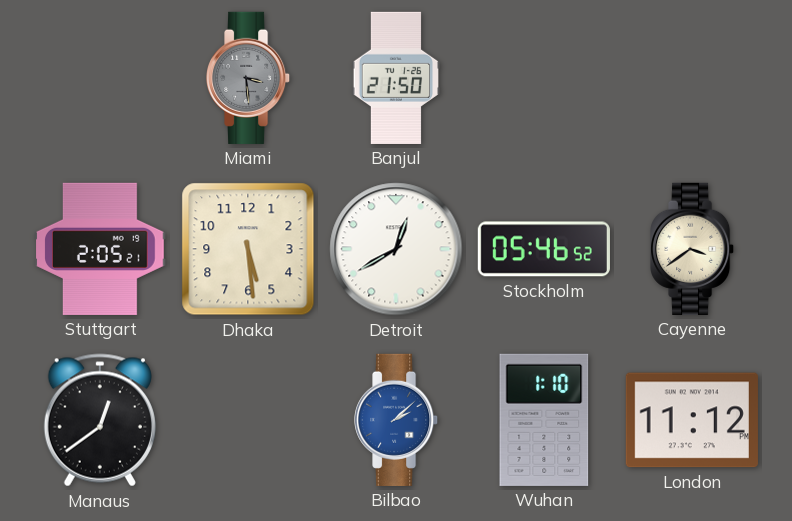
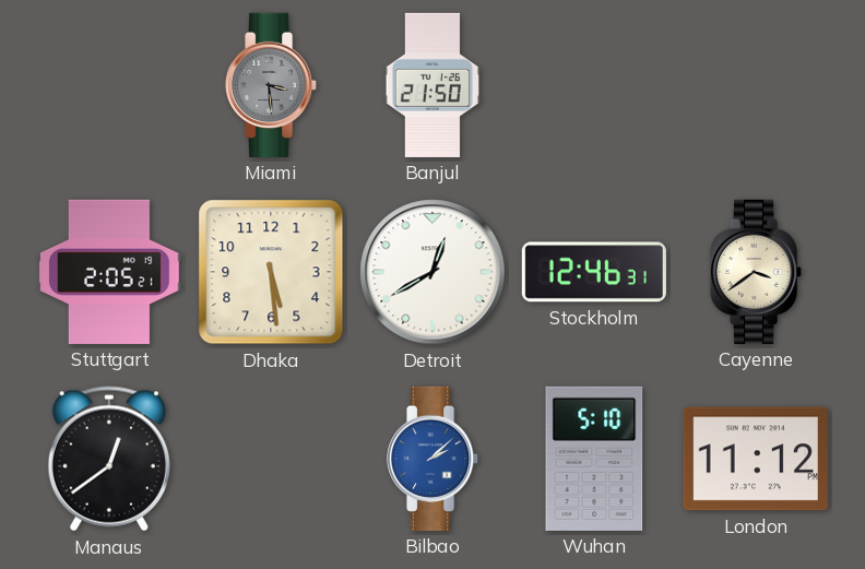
Stockholm: 05:46 -> 12:46
Wuhan: 1:10 -> 5:10
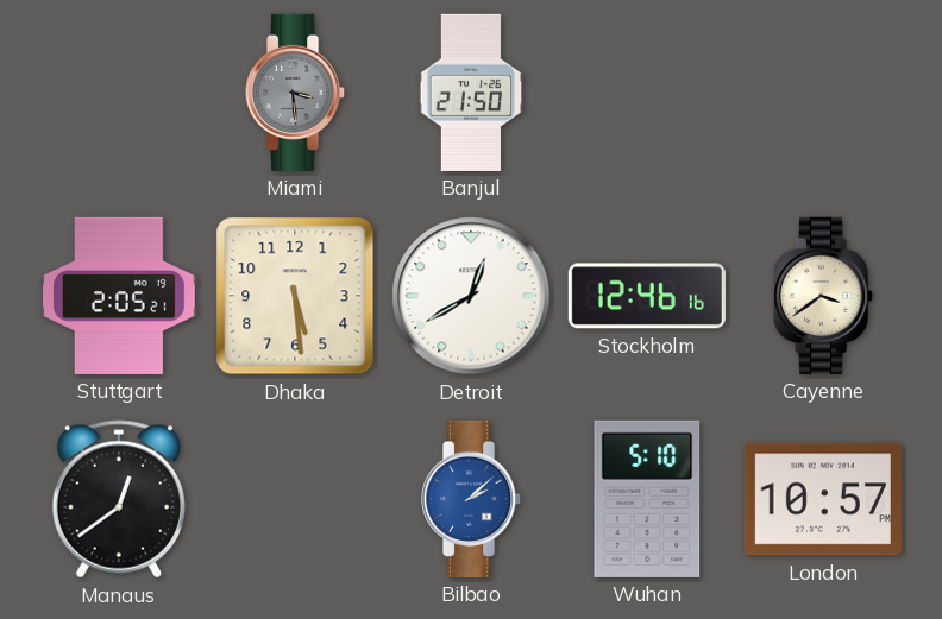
Stockholm: 12:46:31 -> 12:46:16
London: 11:12 -> 10:57
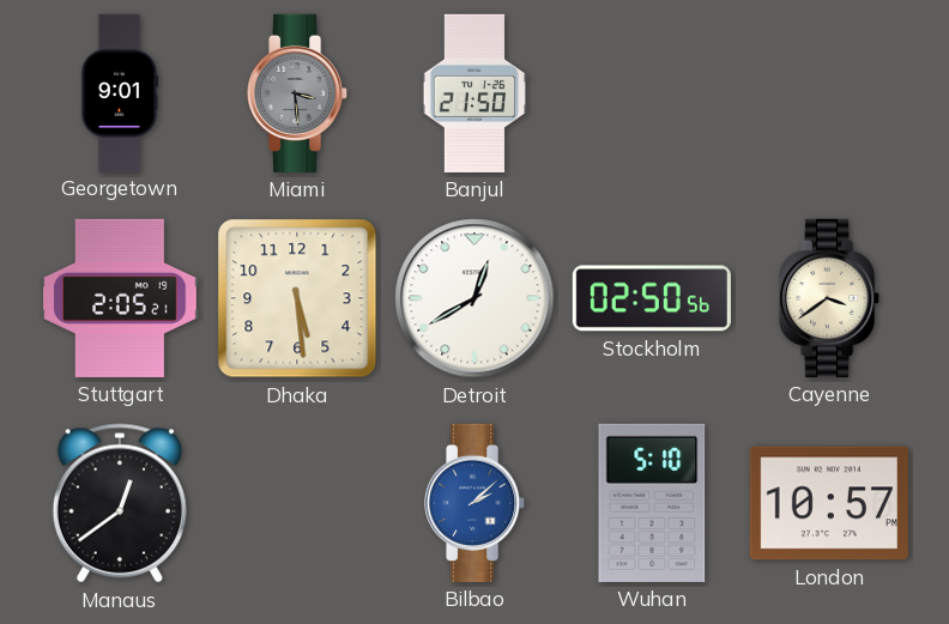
Georgetown: none -> 9:01
Stockholm: 12:46 -> 02:50
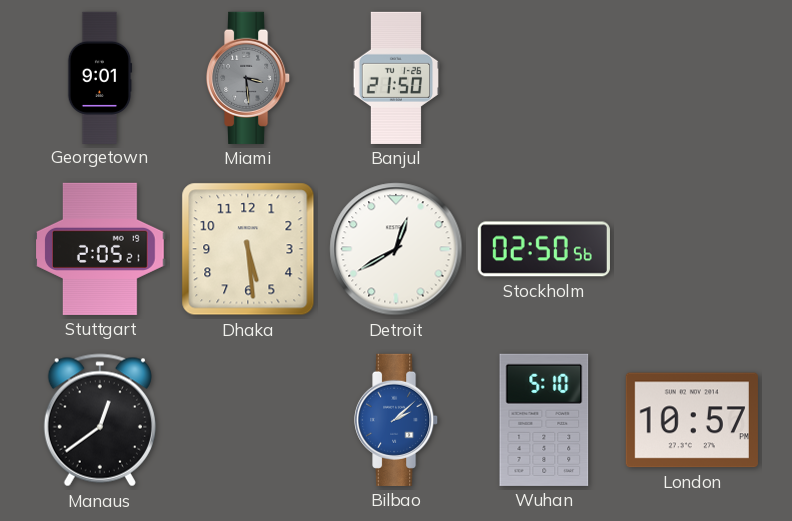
Cayenne: 3:39 -> none
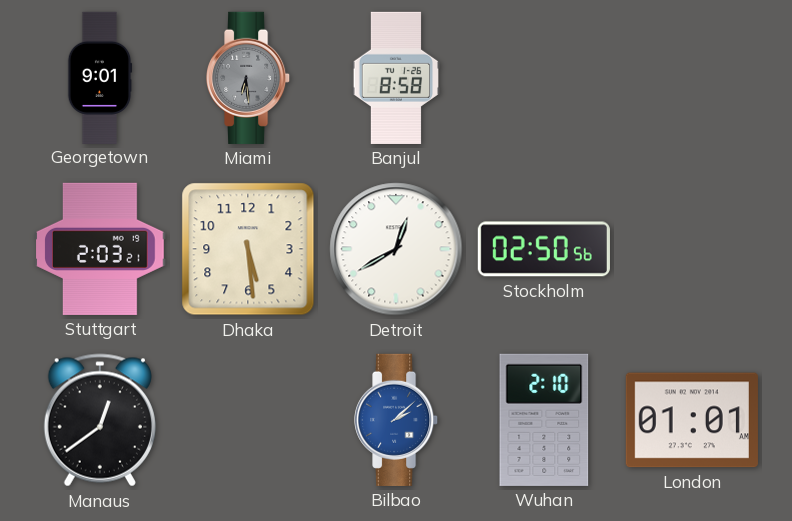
Miami: 3:29 -> 6:29
Banjul: 21:50 -> 8:58
Stuttgart: 2:05 -> 2:03
Wuhan: 5:10 -> 2:10
London: 10:57 -> 01:01
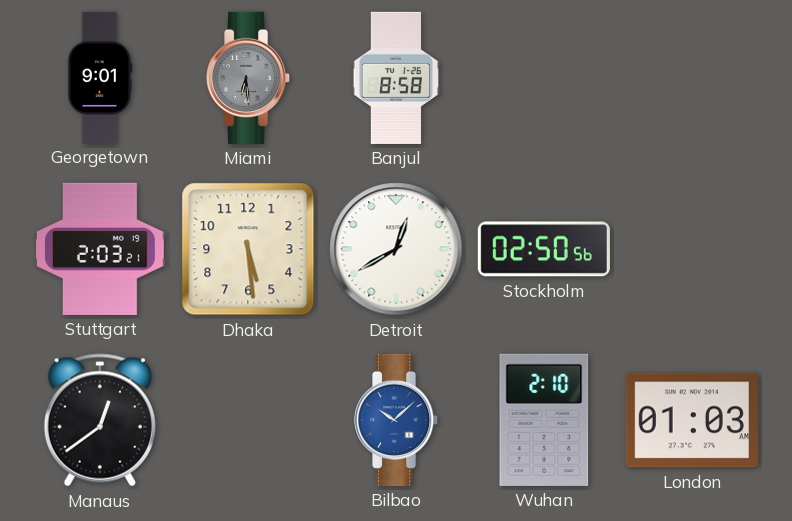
Bilbao: 2:08 -> 10:08
London: 01:01 -> 01:03
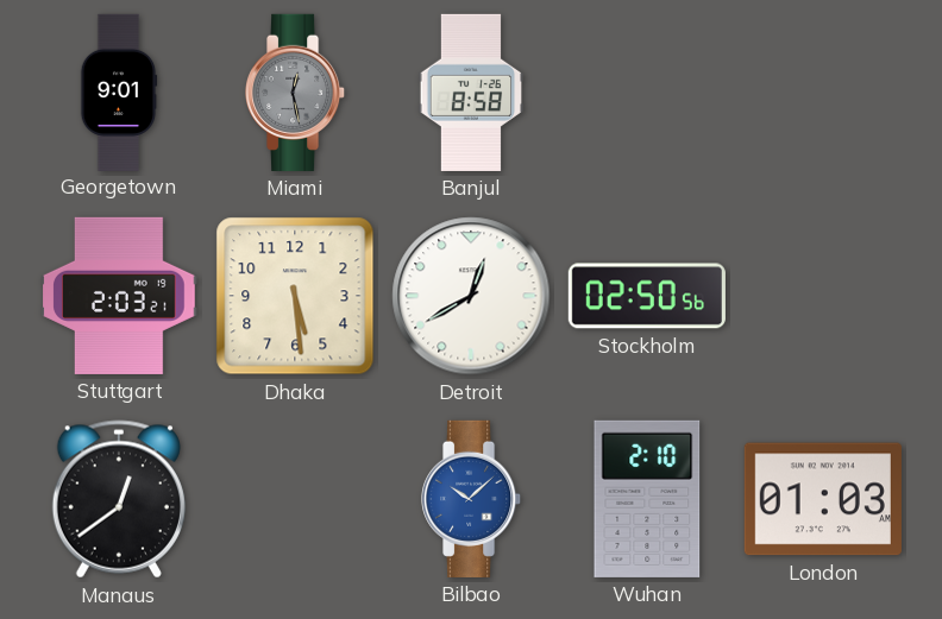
Miami: 6:29 -> 12:28
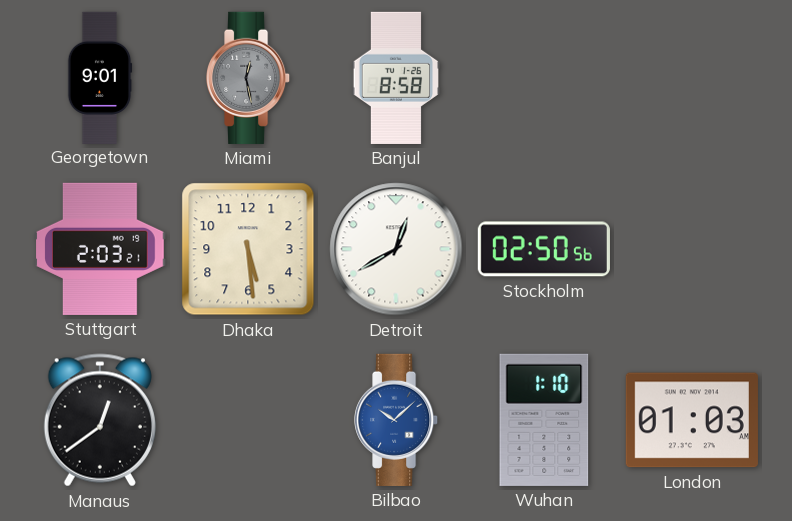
Wuhan: 2:10 -> 1:10
